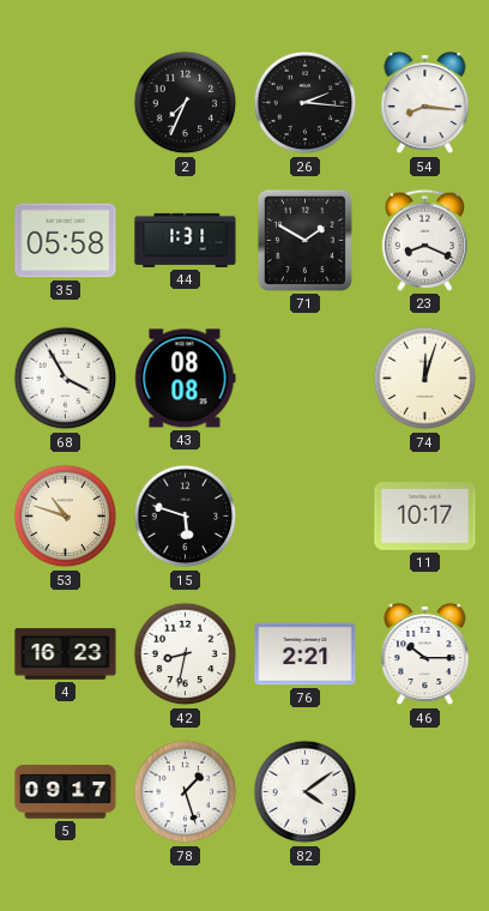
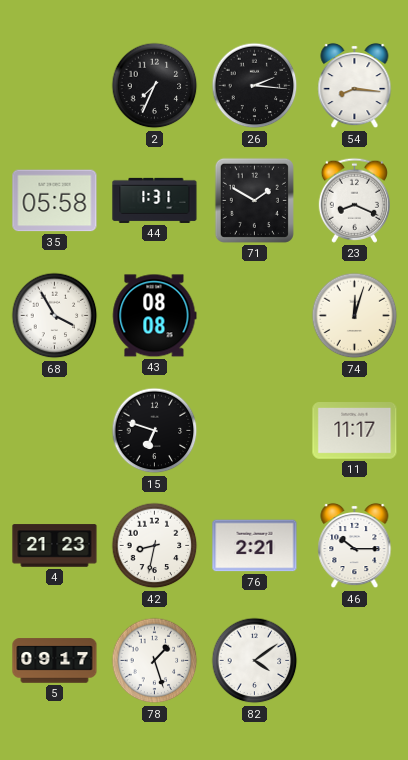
53: 10:48 -> none
15: 5:48 -> 6:48
11: 10:17 -> 11:17
4: 16:23 -> 21:23
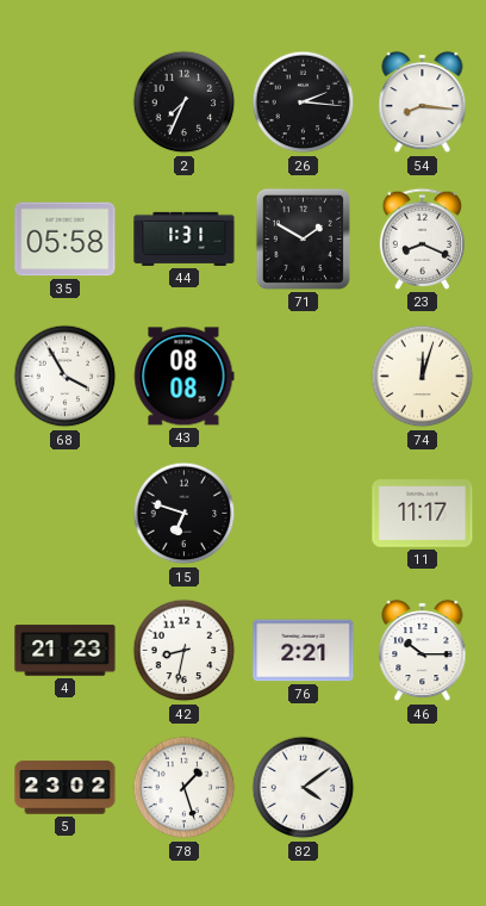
5: 09:17 -> 23:02
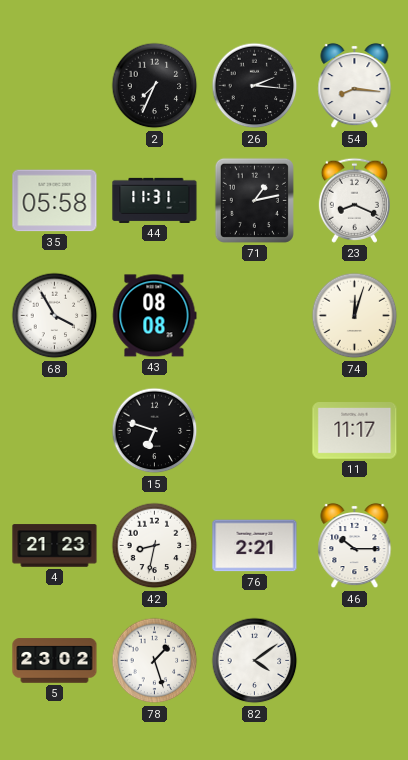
44: 1:31 -> 11:31
71: 1:50 -> 1:13
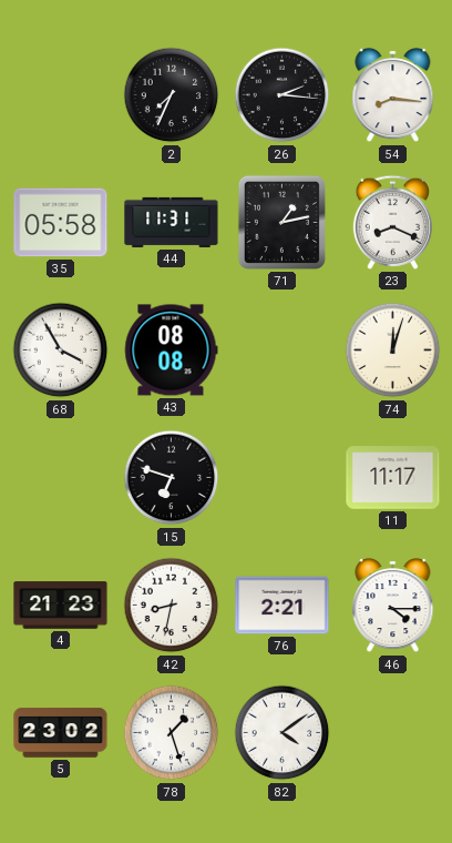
46: 10:15 -> 4:15
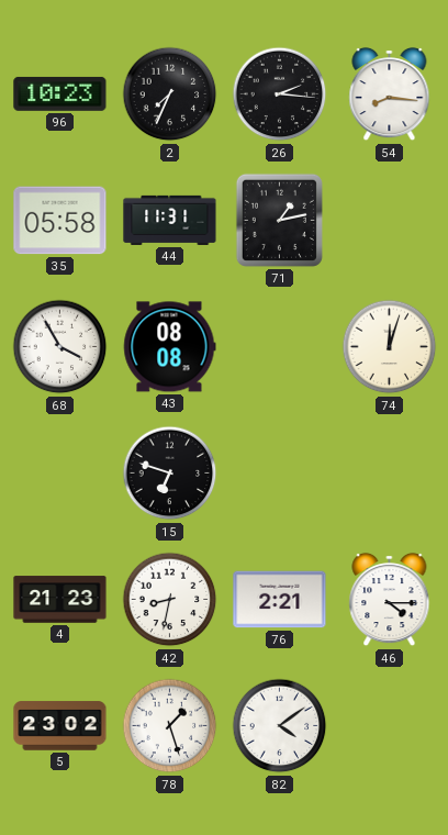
96: none -> 10:23
23: 8:19 -> none
11: 11:17 -> none
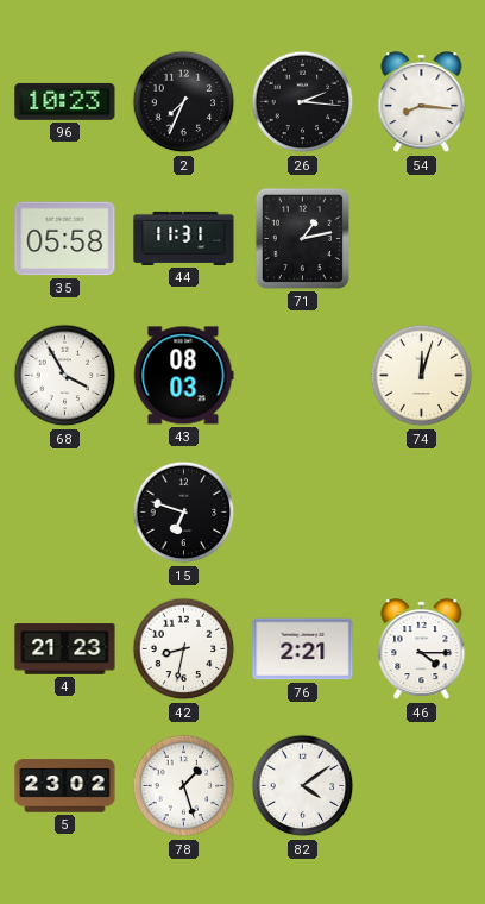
43: 08:08 -> 08:03
